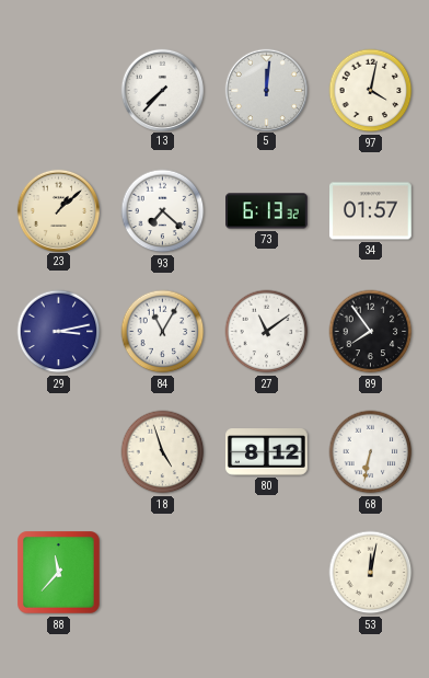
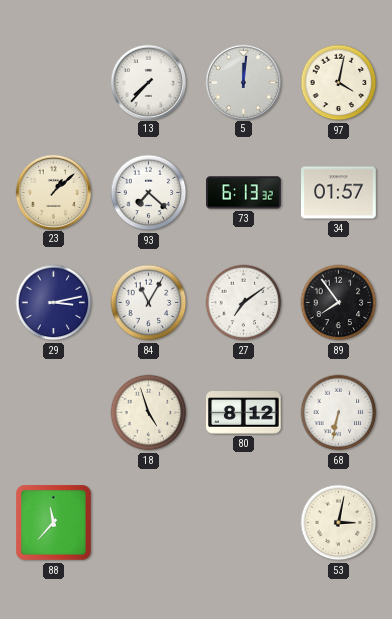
27: 11:09 -> 7:09
53: 12:02 -> 3:02
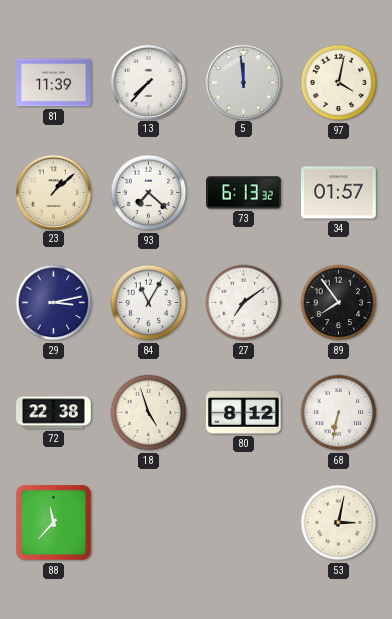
81: none -> 11:39
5: 12:01 -> 11:59
72: none -> 22:38
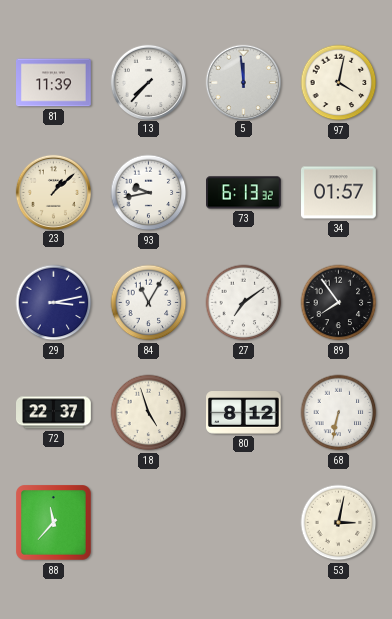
93: 7:22 -> 9:43
72: 22:38 -> 22:37
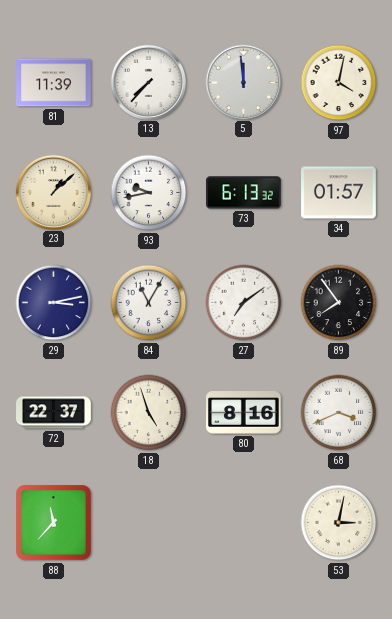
80: 8:12 -> 8:16
68: 6:32 -> 3:41
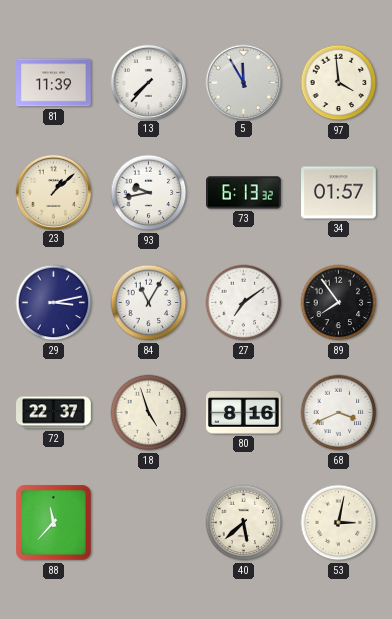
5: 11:59 -> 11:55
97: 4:02 -> 3:59
40: none -> 5:38
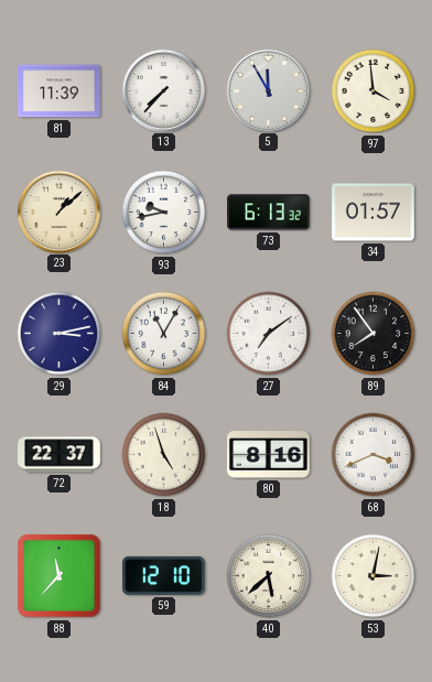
59: none -> 12:10
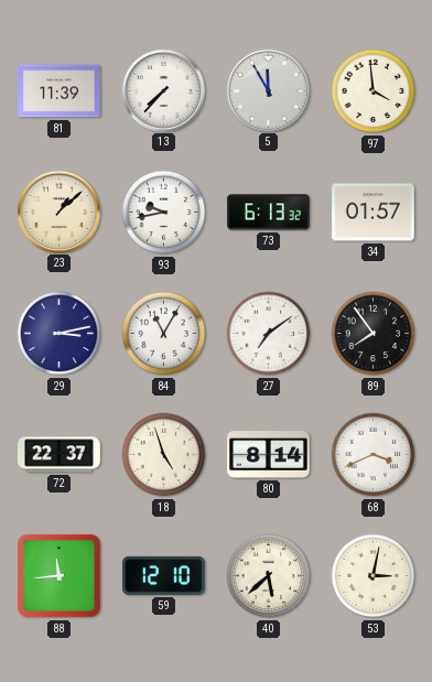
80: 8:16 -> 8:14
88: 11:37 -> 11:44
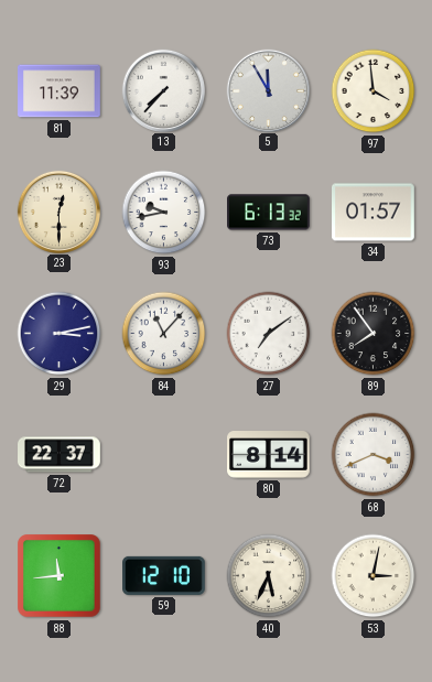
23: 1:08 -> 12:30
84: 11:05 -> 11:07
18: 4:57 -> none
40: 5:38 -> 5:34
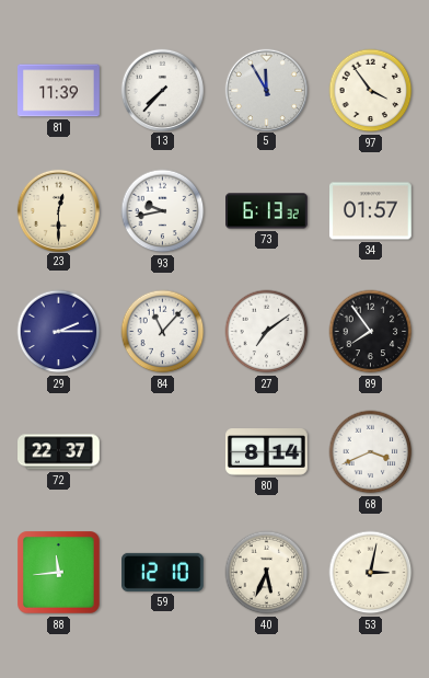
97: 3:59 -> 3:54
29: 3:13 -> 2:15
